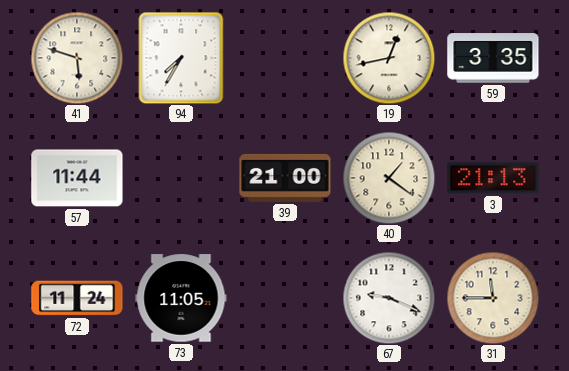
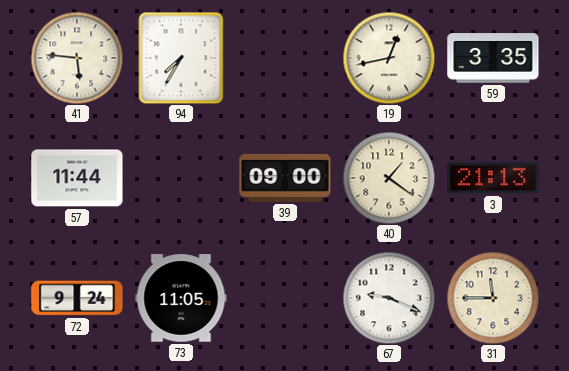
41: 5:48 -> 5:46
39: 21:00 -> 09:00
72: 11:24 -> 9:24
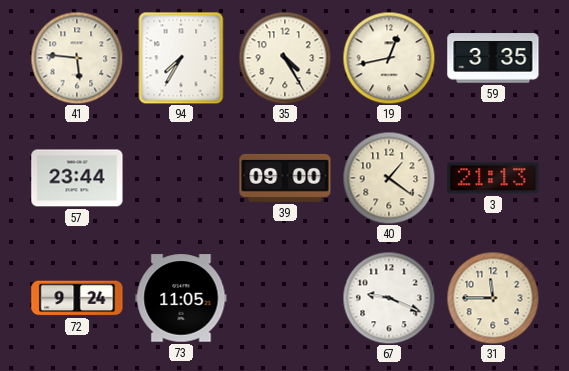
35: none -> 4:25
57: 11:44 -> 23:44
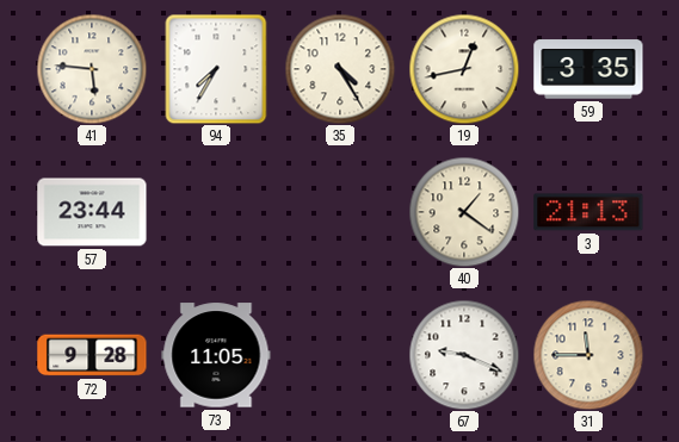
39: 09:00 -> none
72: 9:24 -> 9:28
